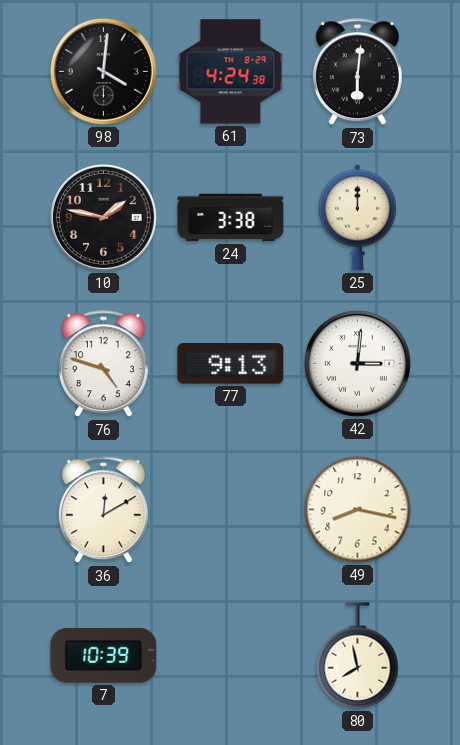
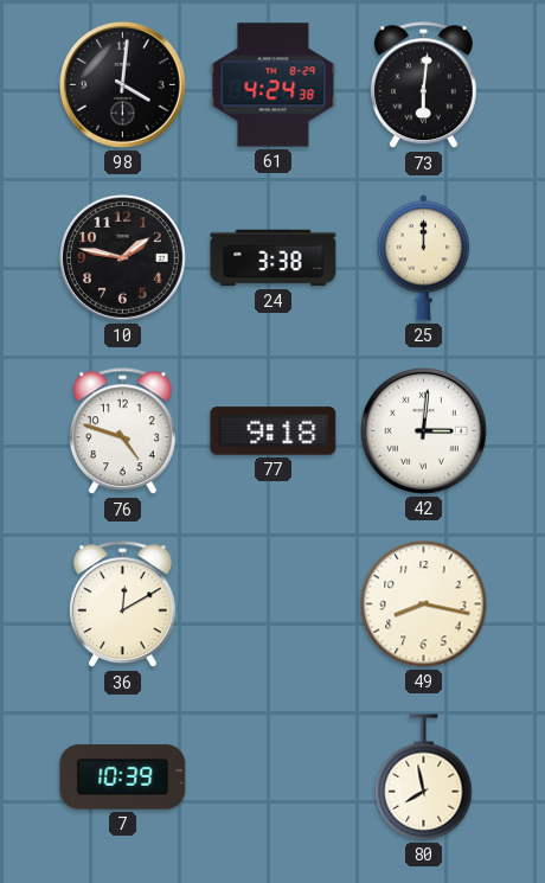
77: 9:13 -> 9:18
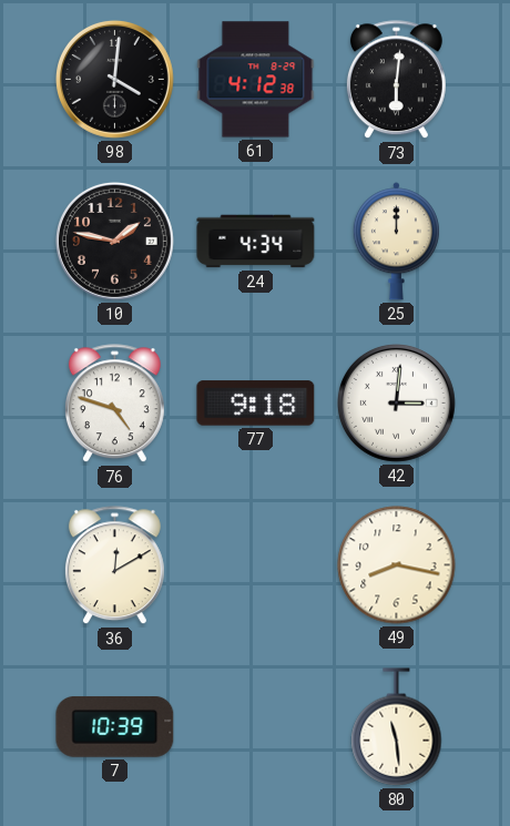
61: 4:24 -> 4:12
24: 3:38 -> 4:34
80: 7:58 -> 11:29
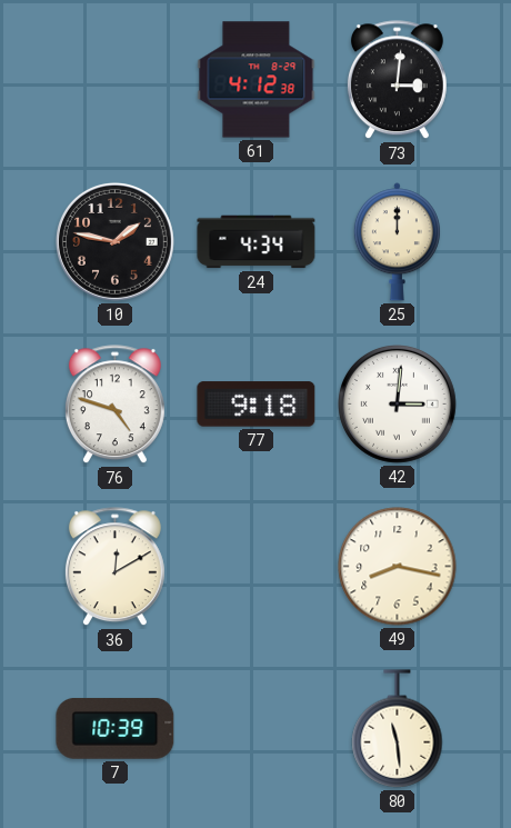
98: 4:01 -> none
73: 6:01 -> 3:01
